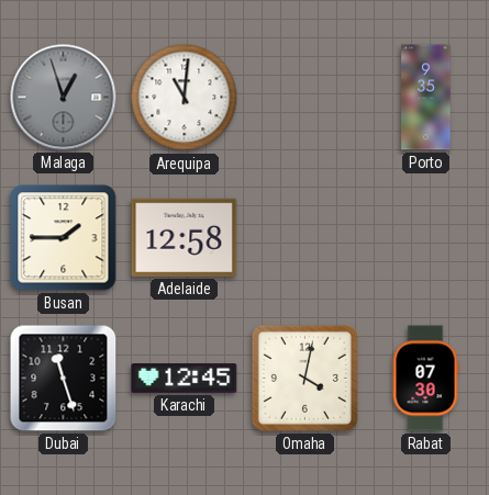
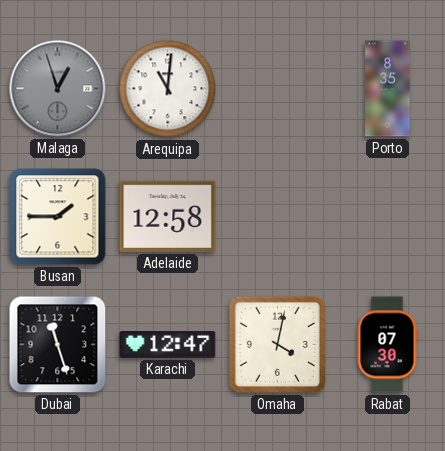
Porto: 9:35 -> 8:35
Karachi: 12:45 -> 12:47
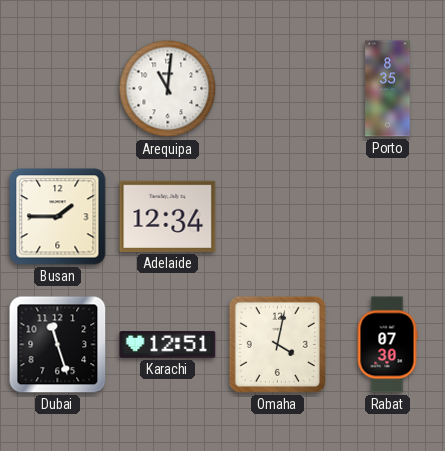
Malaga: 12:57 -> none
Adelaide: 12:58 -> 12:34
Karachi: 12:47 -> 12:51
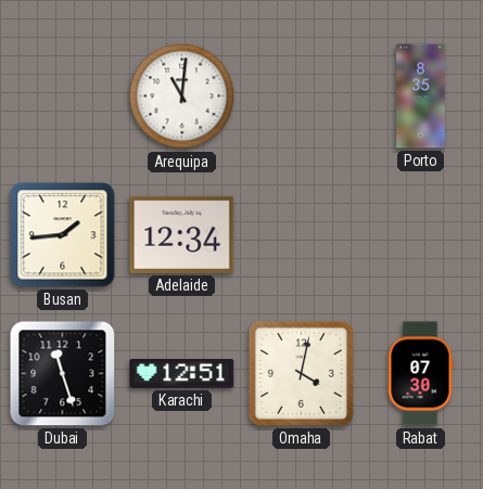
Busan: 1:45 -> 1:44
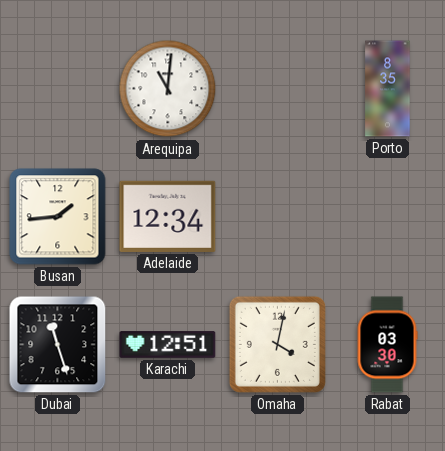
Rabat: 07:30 -> 03:30
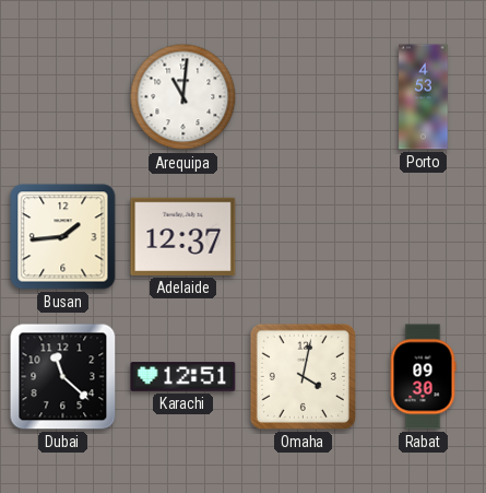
Porto: 8:35 -> 4:53
Adelaide: 12:34 -> 12:37
Dubai: 11:27 -> 11:22
Rabat: 03:30 -> 09:30
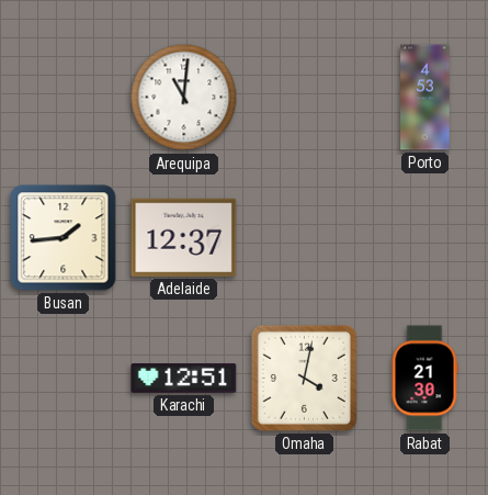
Dubai: 11:22 -> none
Rabat: 09:30 -> 21:30
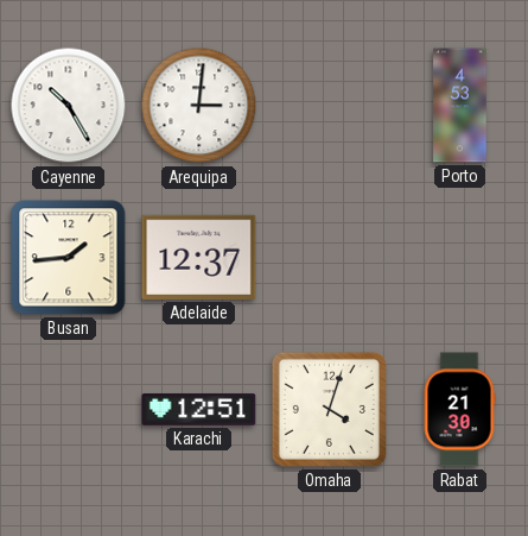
Cayenne: none -> 10:25
Arequipa: 11:01 -> 3:01
Omaha: 4:02 -> 4:03
